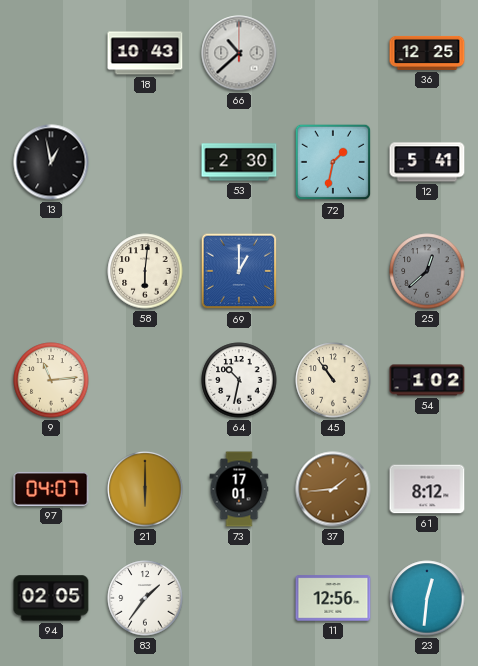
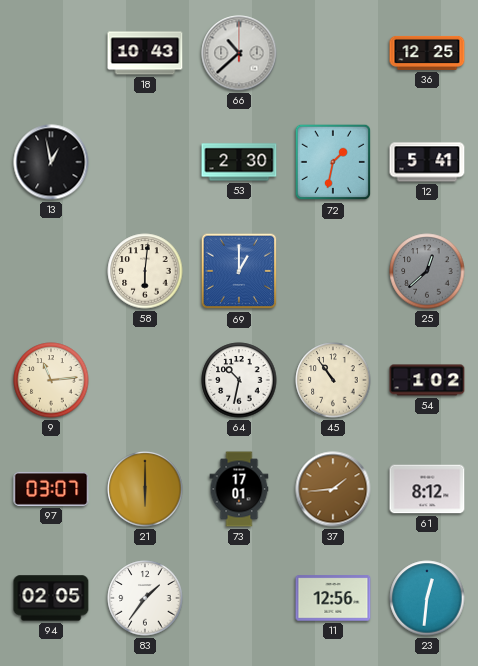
97: 04:07 -> 03:07
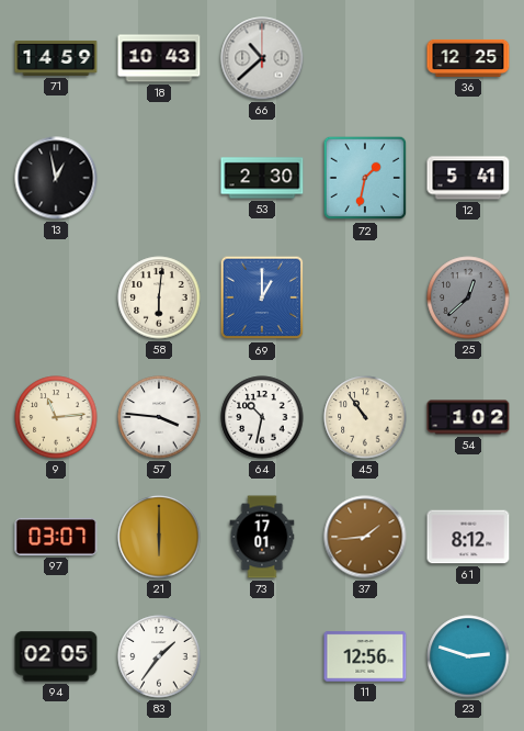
71: none -> 14:59
57: none -> 3:46
23: 12:31 -> 2:48
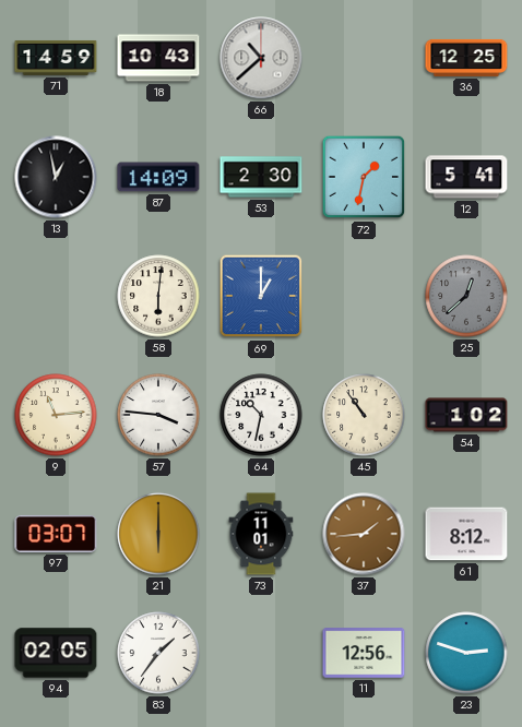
87: none -> 14:09
73: 17:01 -> 11:01
